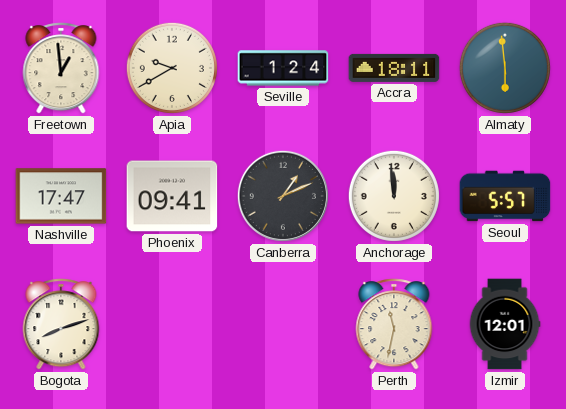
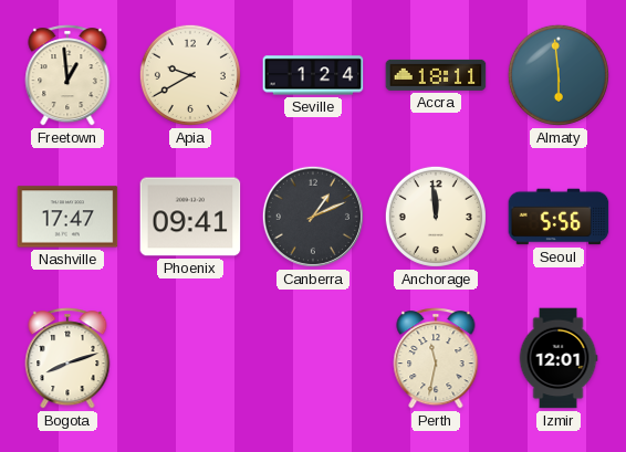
Seoul: 5:57 -> 5:56
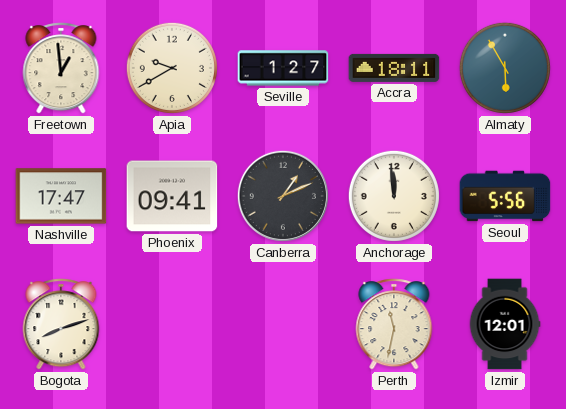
Seville: 1:24 -> 1:27
Almaty: 5:59 -> 5:55
